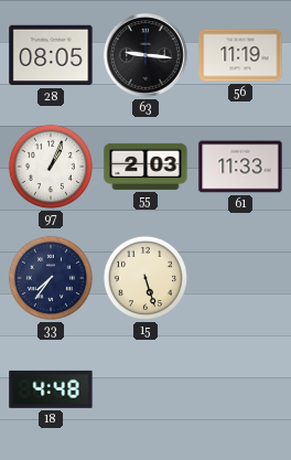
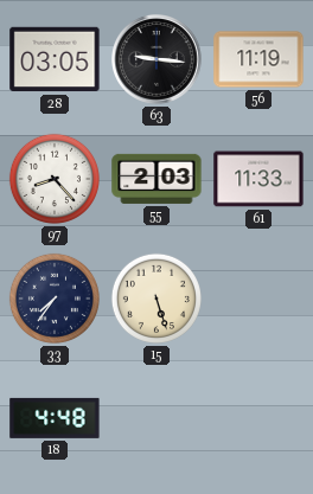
28: 08:05 -> 03:05
97: 1:04 -> 8:23
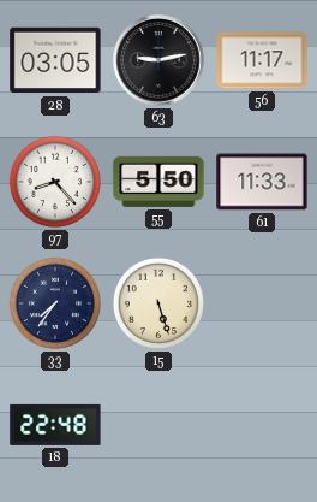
63: 9:16 -> 9:13
56: 11:19 -> 11:17
55: 2:03 -> 5:50
18: 4:48 -> 22:48
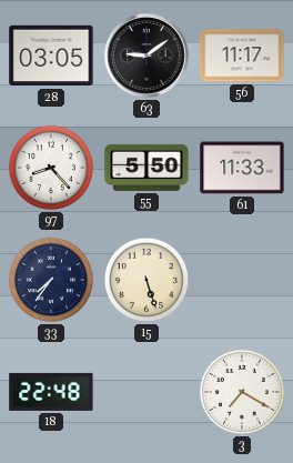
63: 9:13 -> 9:09
3: none -> 7:20
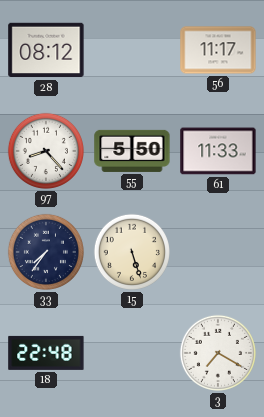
28: 03:05 -> 08:12
63: 9:09 -> none
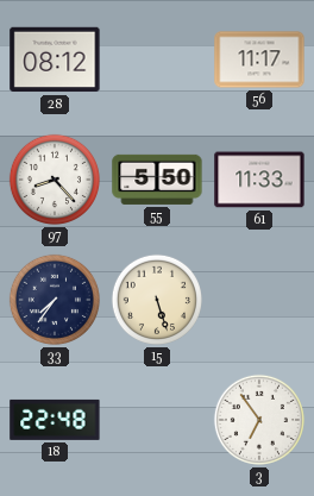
3: 7:20 -> 6:54
